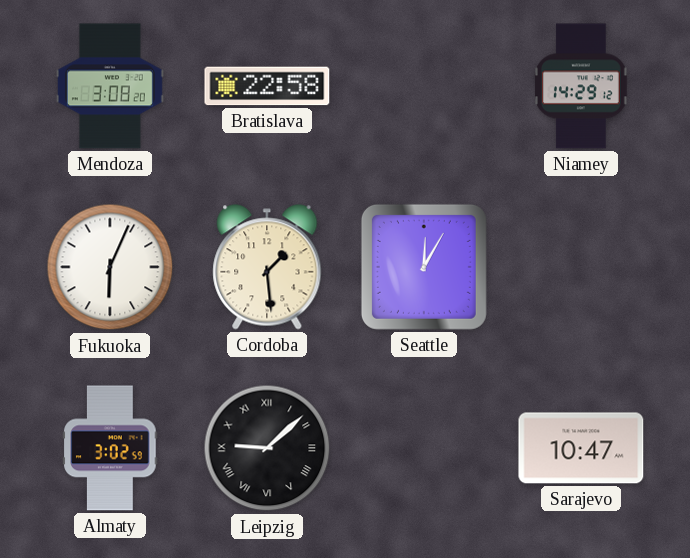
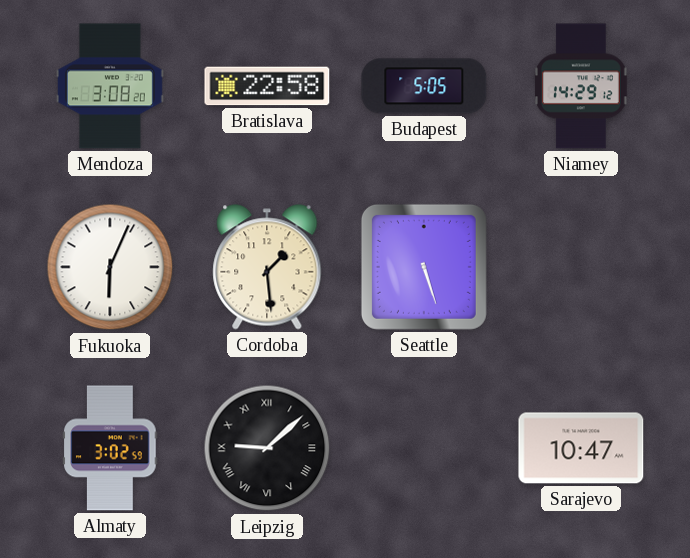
Budapest: none -> 5:05
Seattle: 12:05 -> 5:27
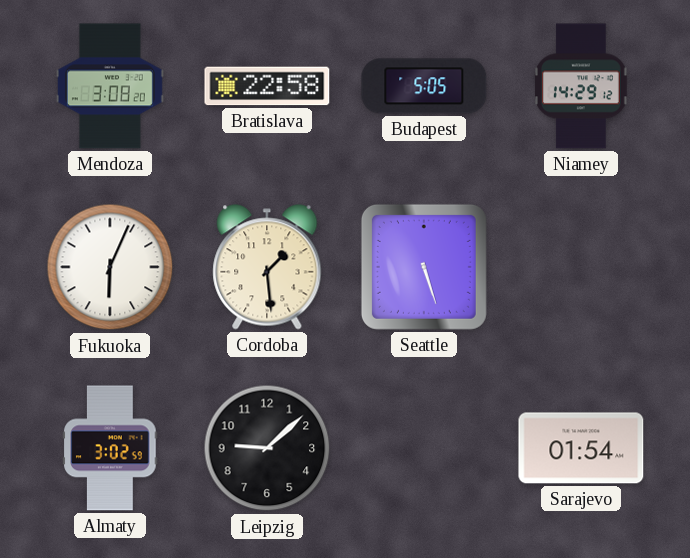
Leipzig numerals: Roman -> Arabic
Sarajevo: 10:47 -> 01:54
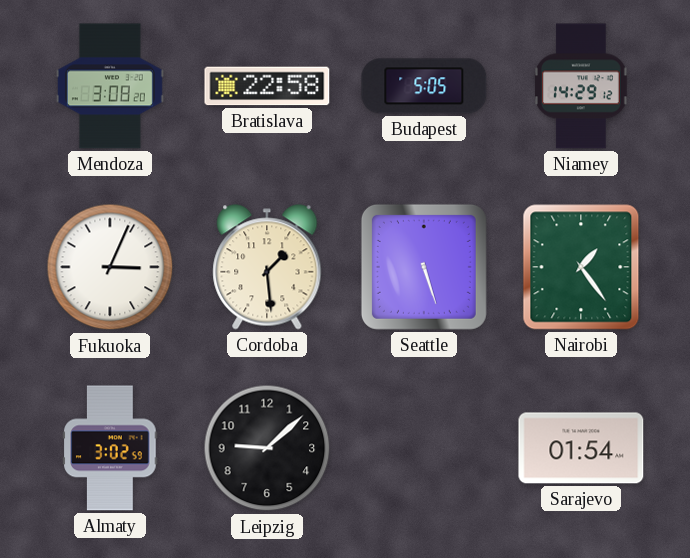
Fukuoka: 6:04 -> 3:04
Nairobi: none -> 1:24
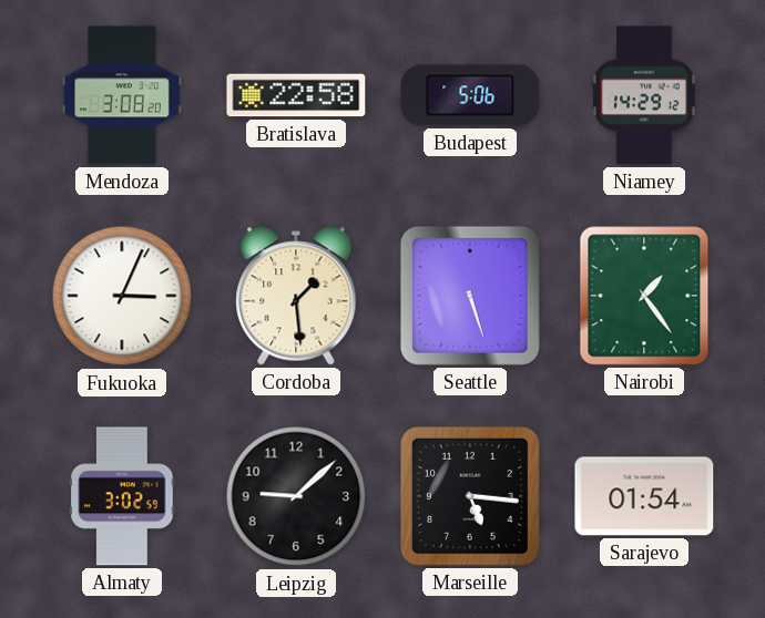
Budapest: 5:05 -> 5:06
Marseille: none -> 5:16
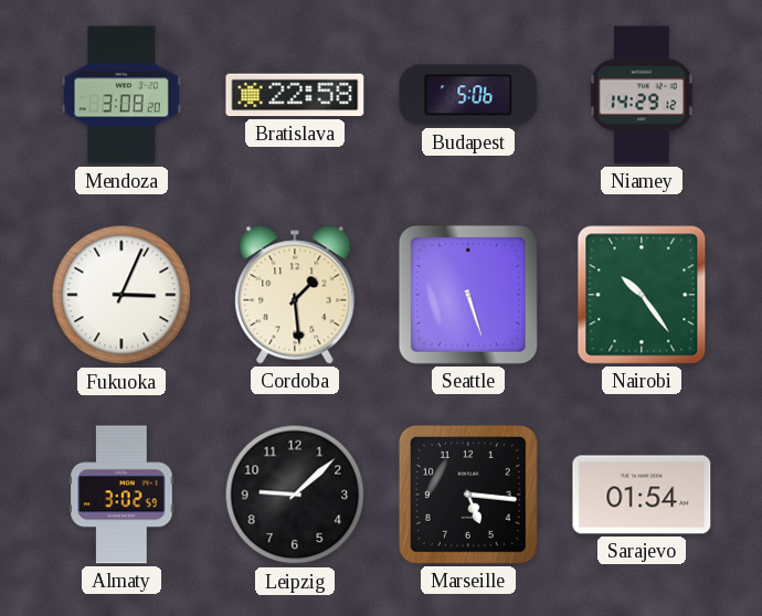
Nairobi: 1:24 -> 10:24
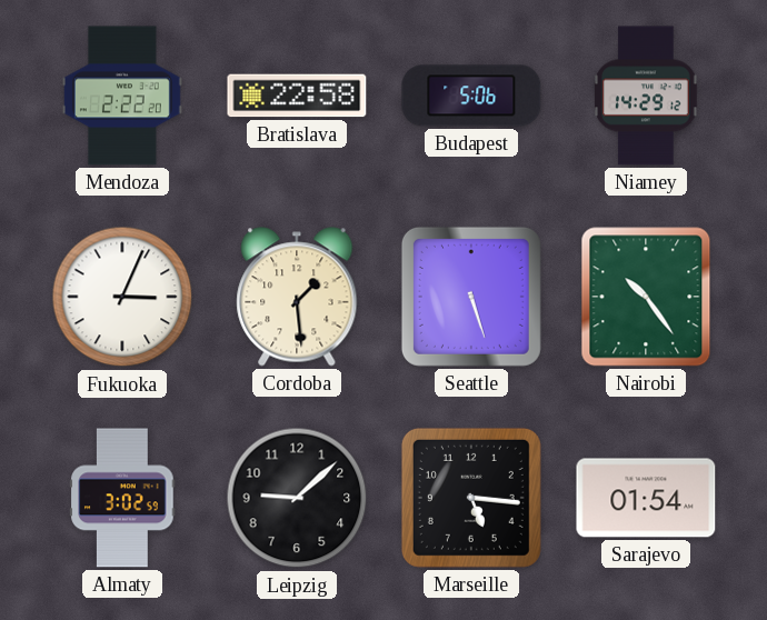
Mendoza: 3:08 -> 2:22
